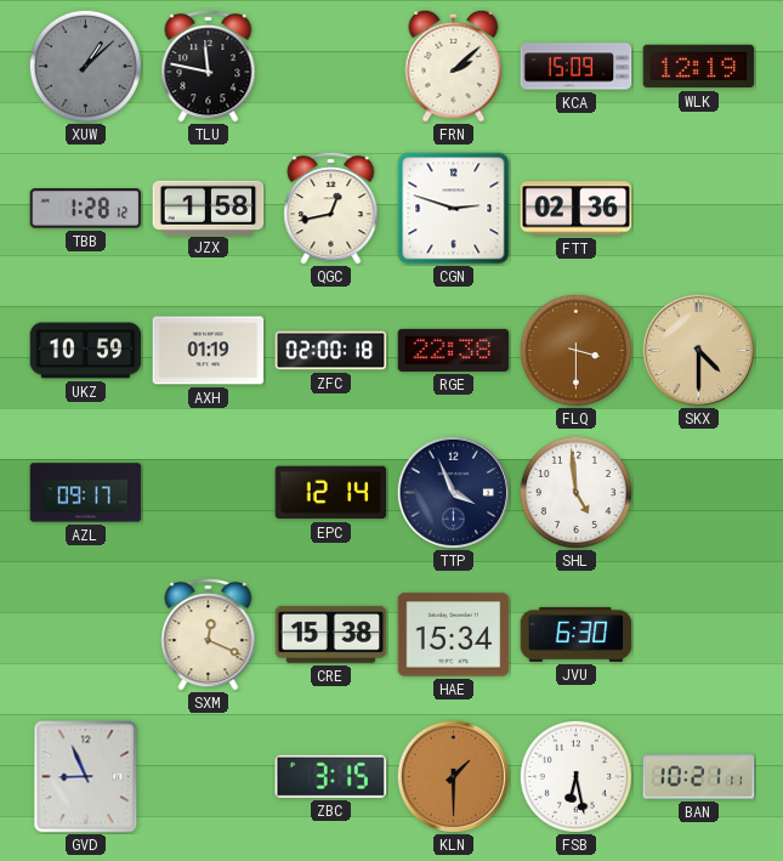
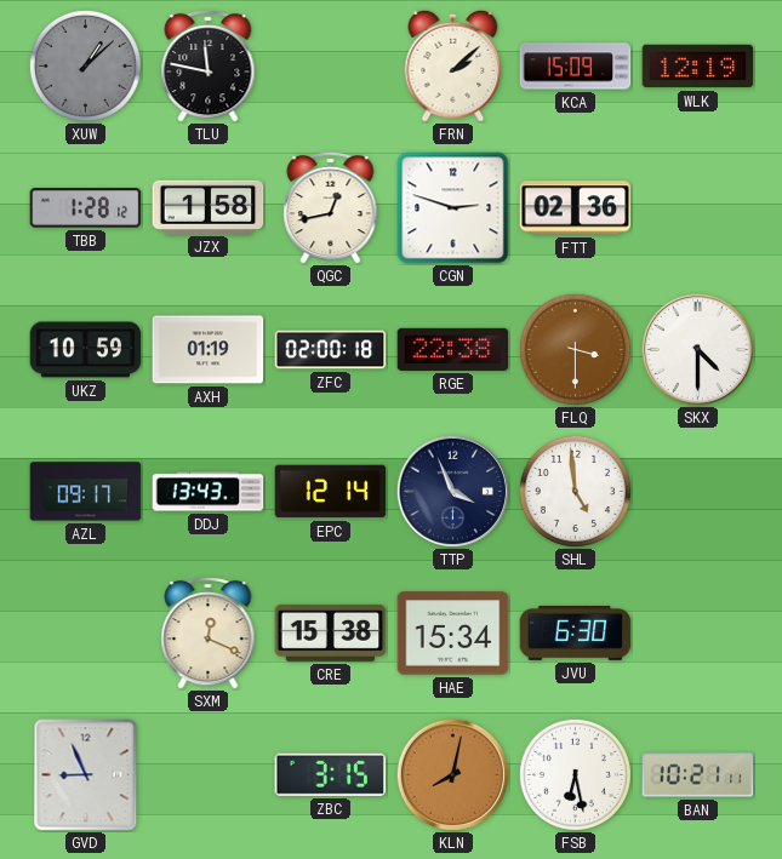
SKX dial: champagne -> white
DDJ: none -> 13:43
KLN: 1:30 -> 8:02
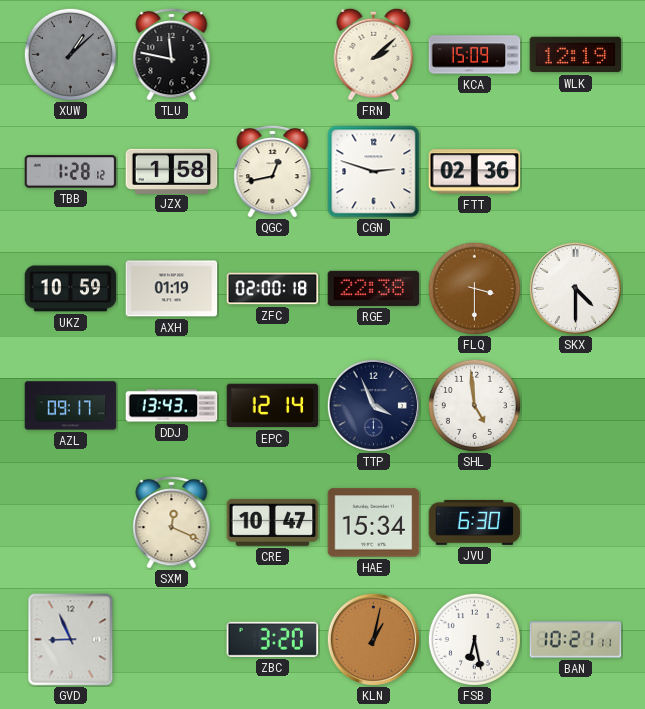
CRE: 15:38 -> 10:47
ZBC: 3:15 -> 3:20
KLN: 8:02 -> 1:02
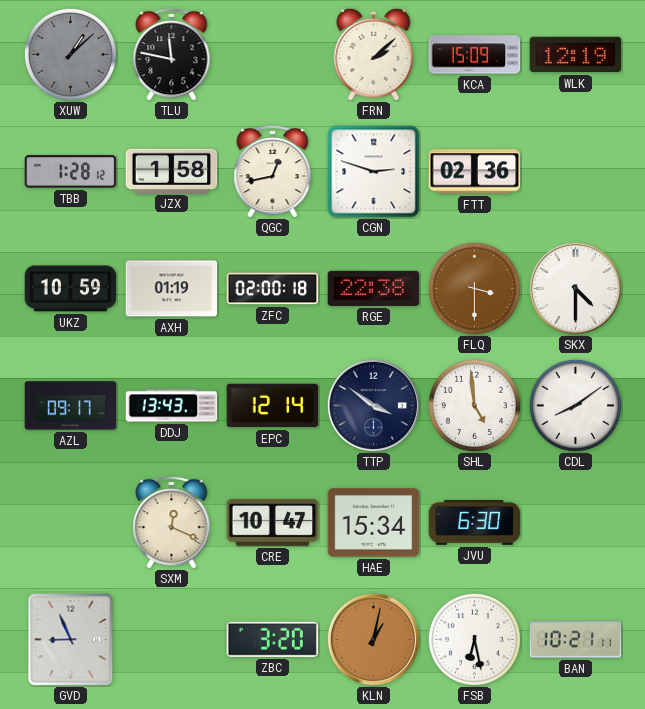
TTP: 3:56 -> 3:51
CDL: none -> 8:09
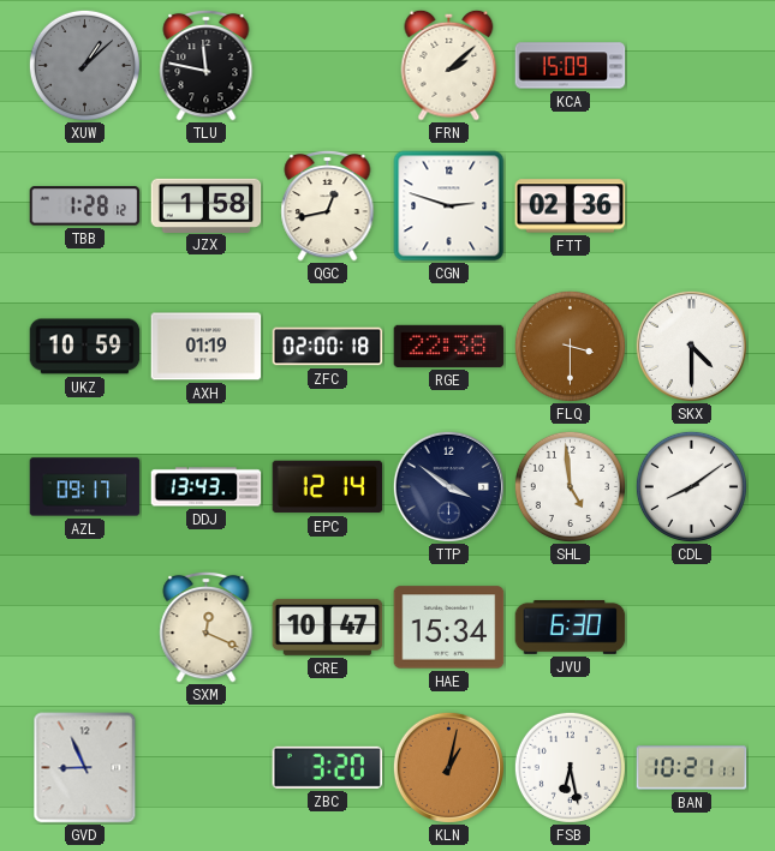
WLK: 12:19 -> none
